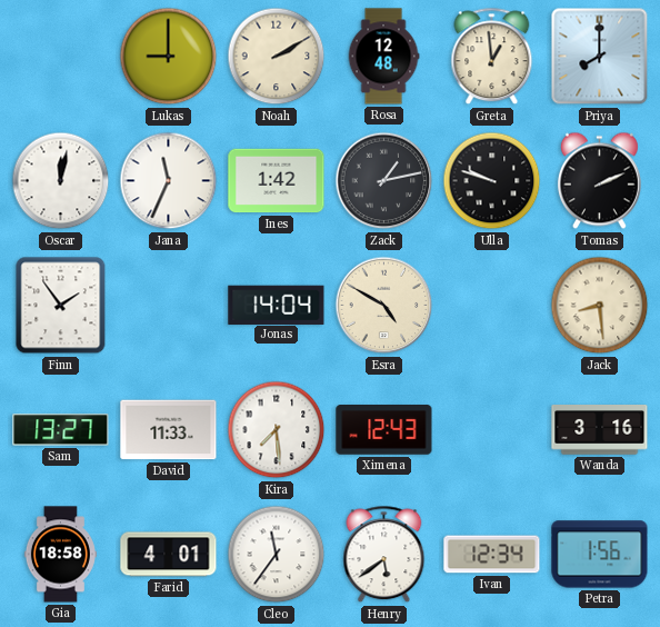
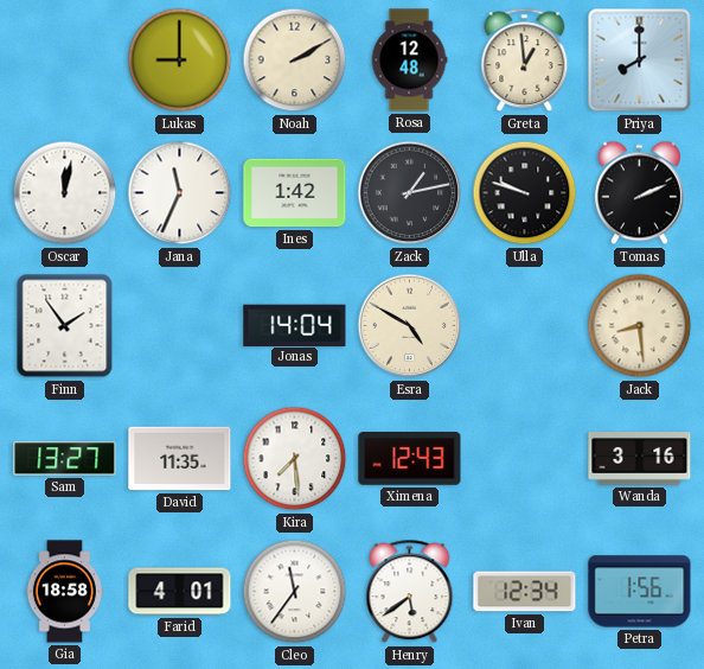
David: 11:33 -> 11:35
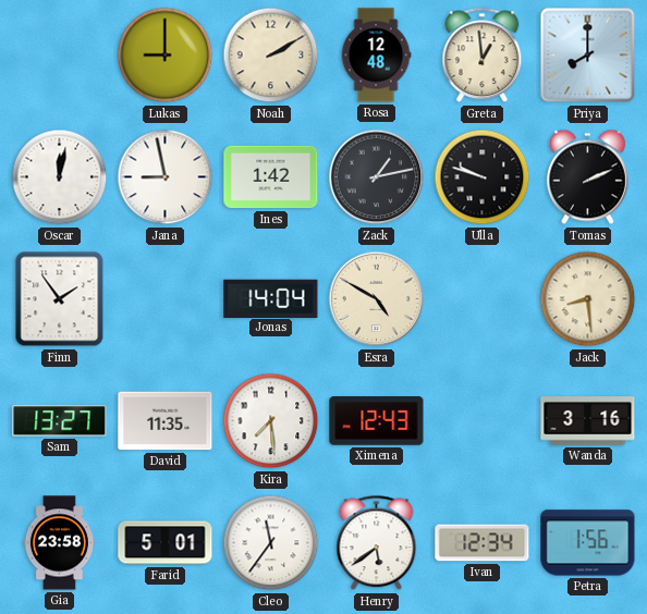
Jana: 11:34 -> 8:58
Gia: 18:58 -> 23:58
Farid: 4:01 -> 5:01
